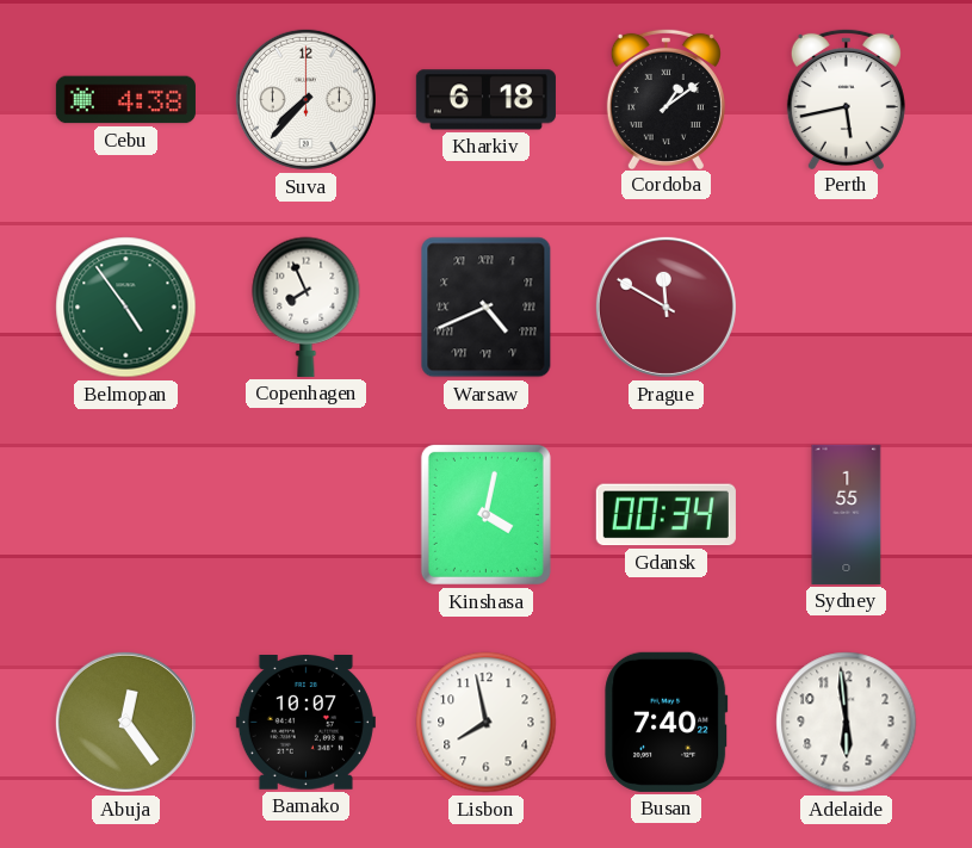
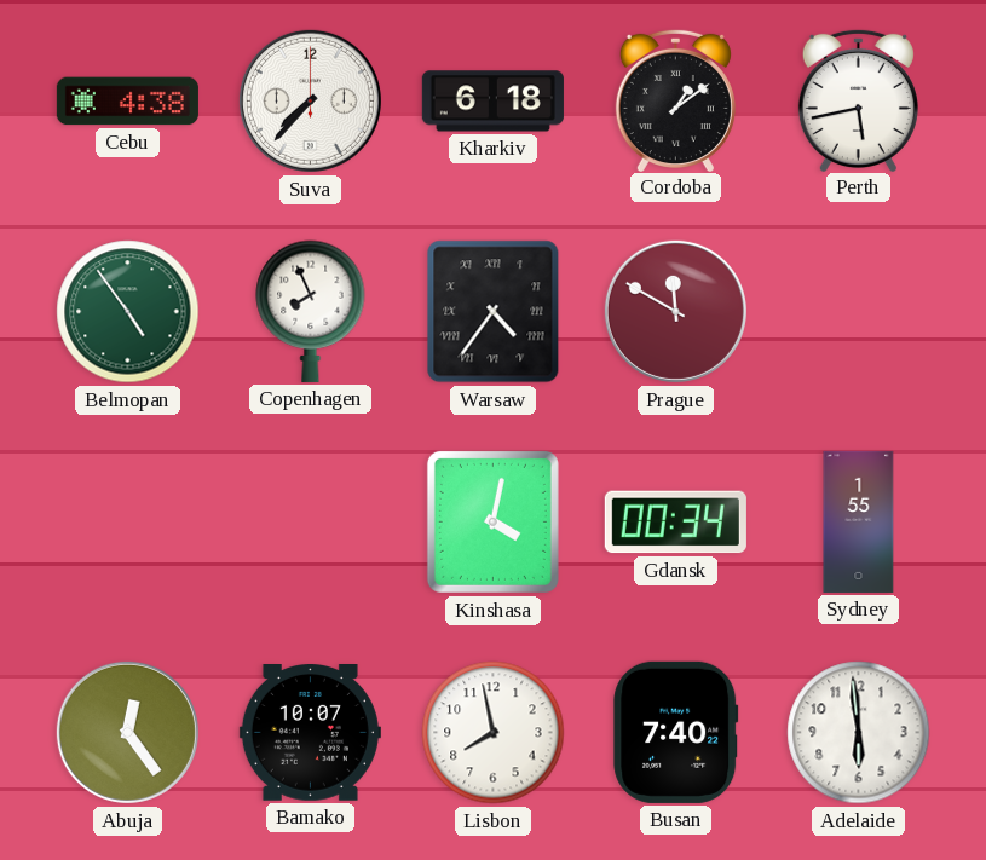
Warsaw: 4:41 -> 4:36
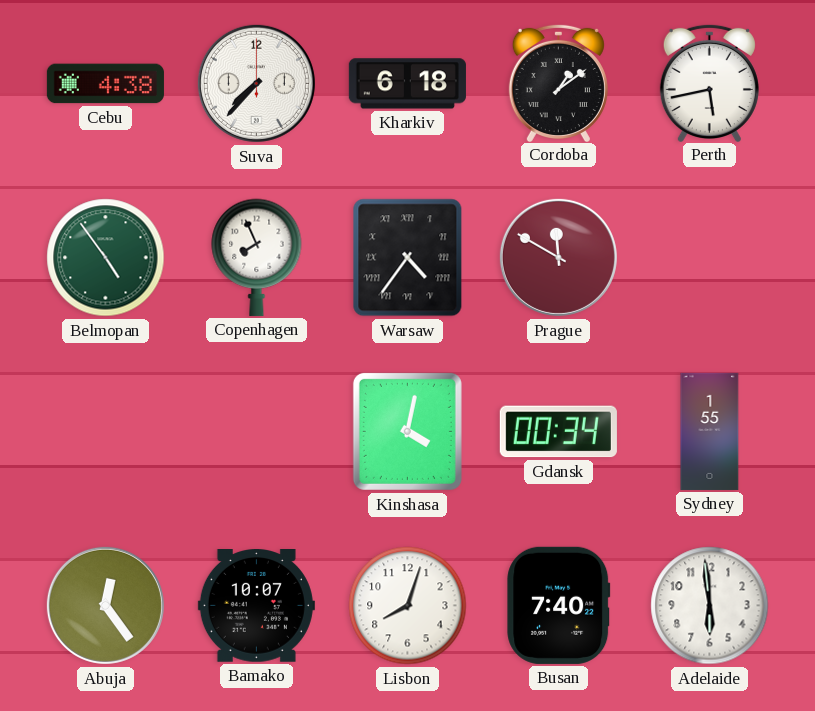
Lisbon: 7:58 -> 8:03
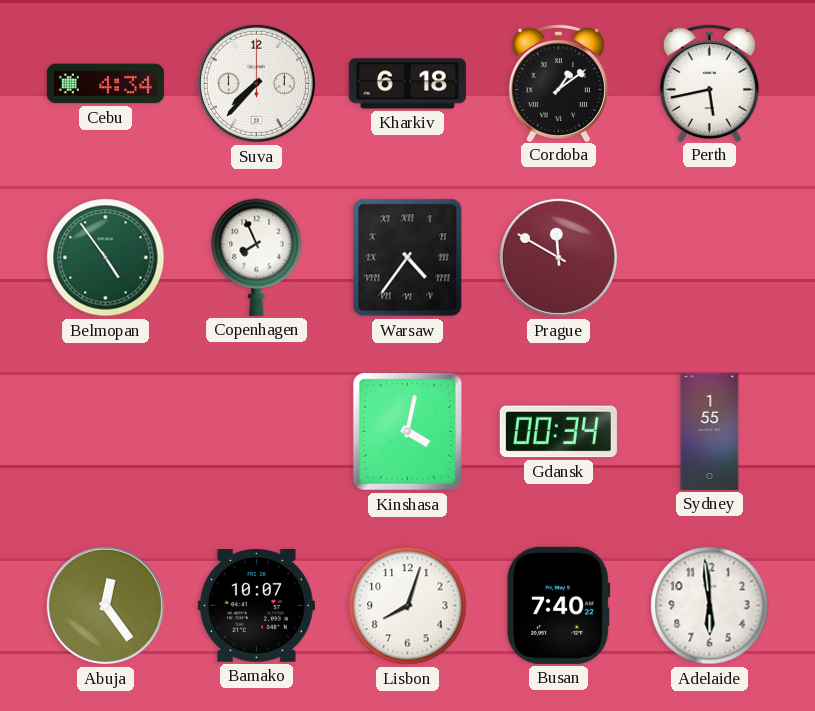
Cebu: 4:38 -> 4:34
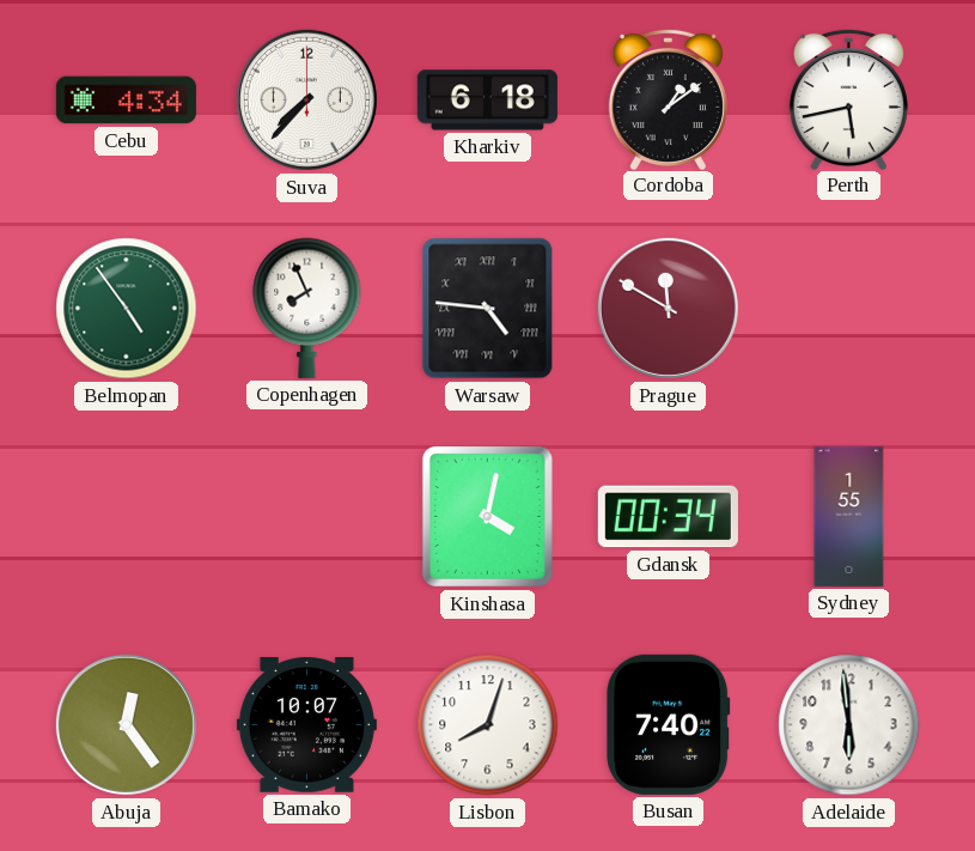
Warsaw: 4:36 -> 4:46
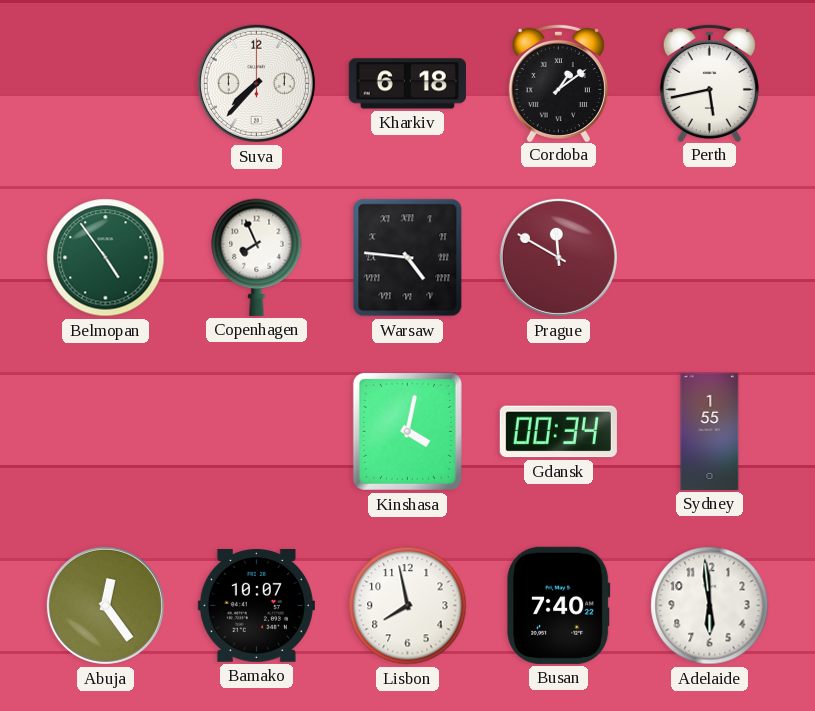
Cebu: 4:34 -> none
Lisbon: 8:03 -> 7:58
